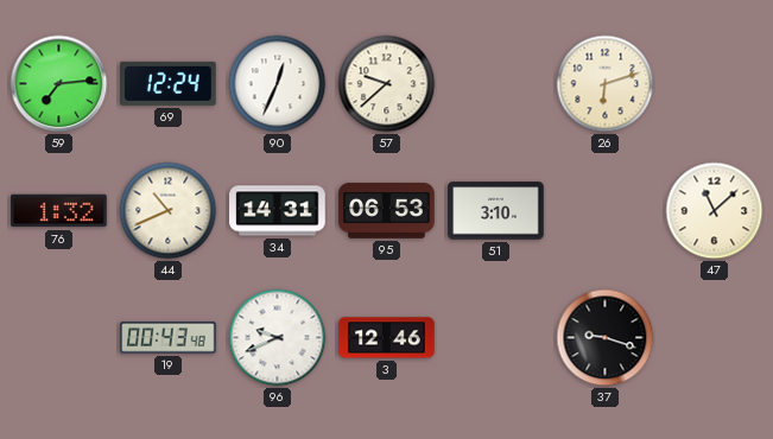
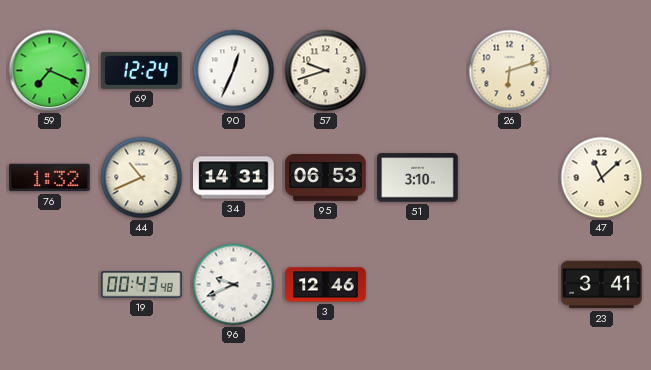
59: 7:14 -> 7:19
57: 9:38 -> 9:42
37: 9:18 -> none
23: none -> 3:41
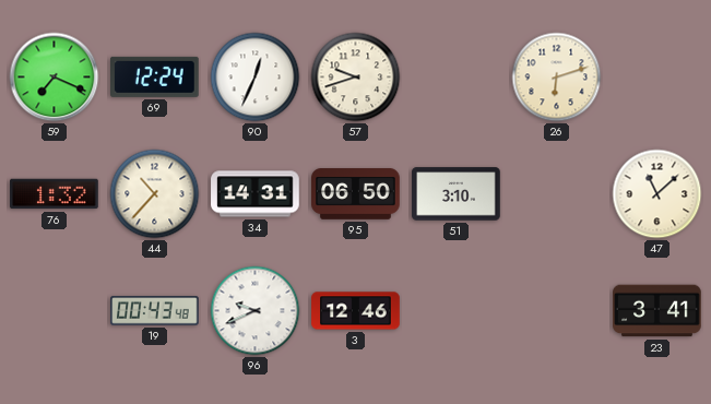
44: 10:41 -> 10:37
95: 06:53 -> 06:50
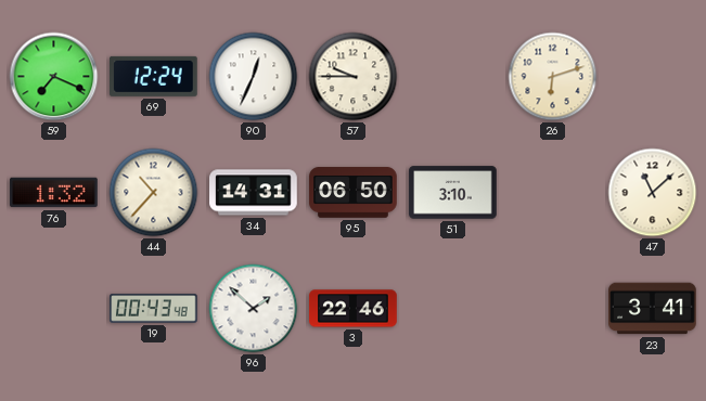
57: 9:42 -> 9:45
96: 9:41 -> 1:52
3: 12:46 -> 22:46
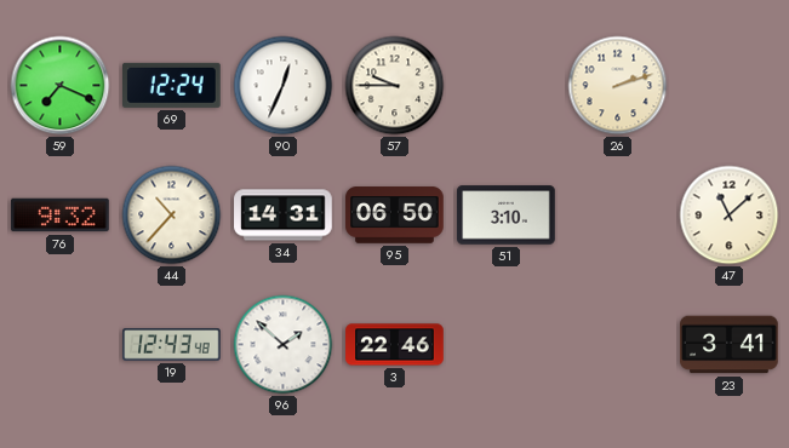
26: 6:12 -> 2:12
76: 1:32 -> 9:32
19: 00:43 -> 12:43
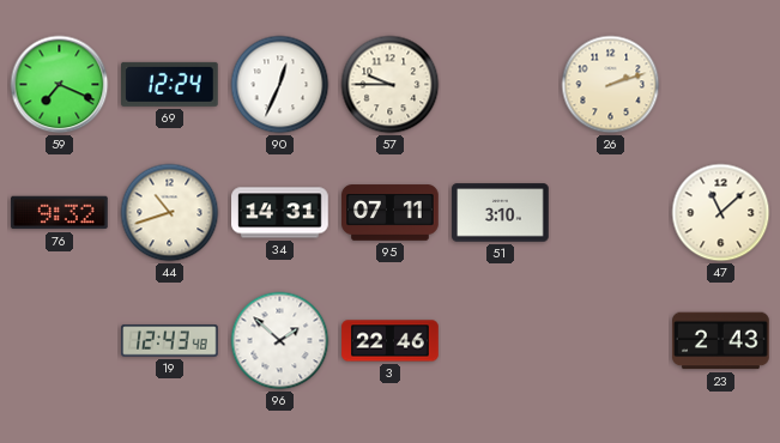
44: 10:37 -> 10:42
95: 06:50 -> 07:11
23: 3:41 -> 2:43
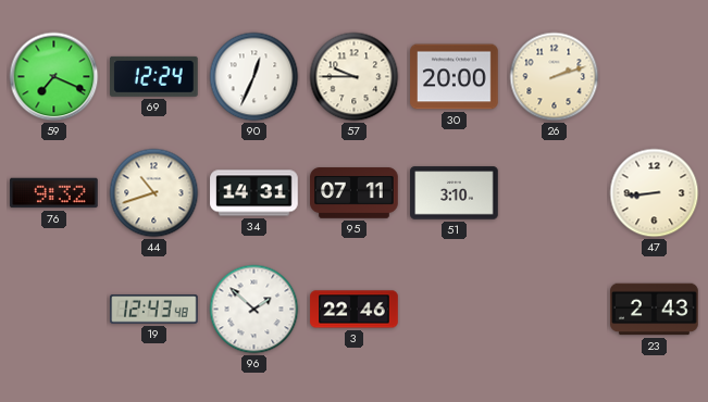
30: none -> 20:00
47: 11:08 -> 8:44
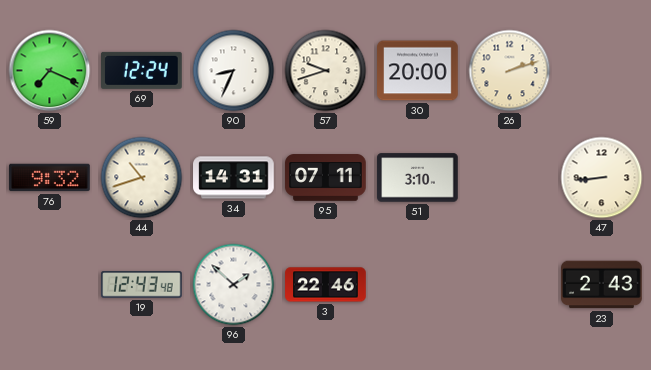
90: 12:34 -> 8:34
57: 9:45 -> 9:42
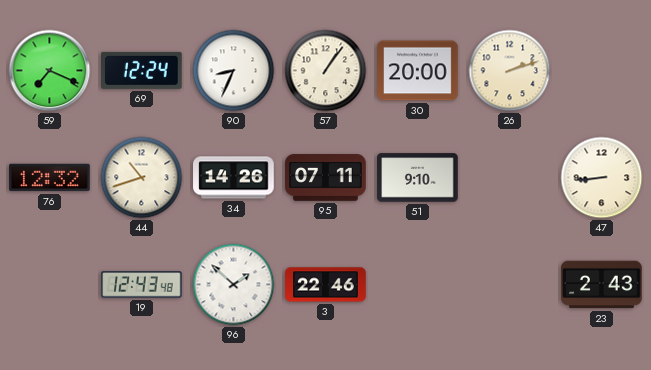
57: 9:42 -> 1:06
76: 9:32 -> 12:32
34: 14:31 -> 14:26
51: 3:10 -> 9:10
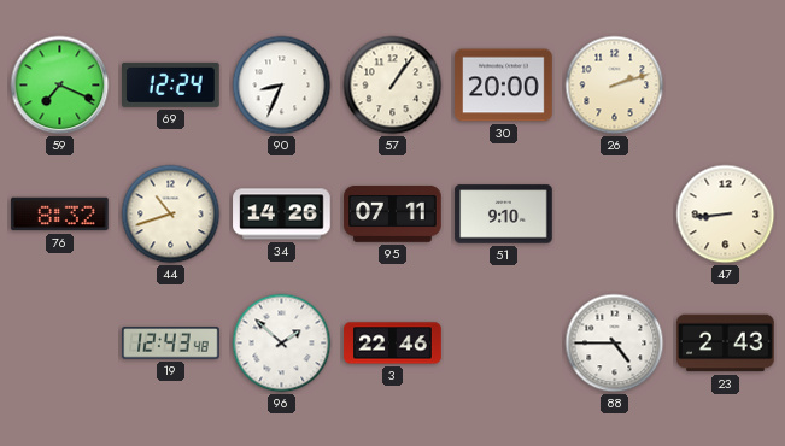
76: 12:32 -> 8:32
88: none -> 4:45
